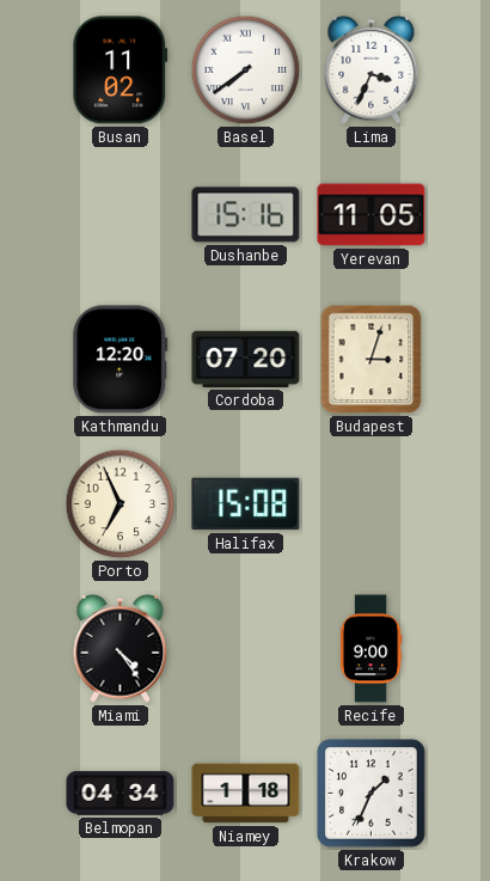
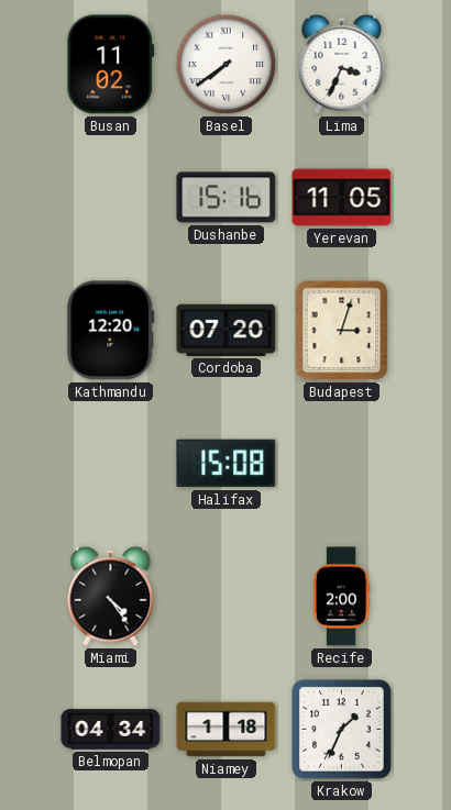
Porto: 6:56 -> none
Recife: 9:00 -> 2:00
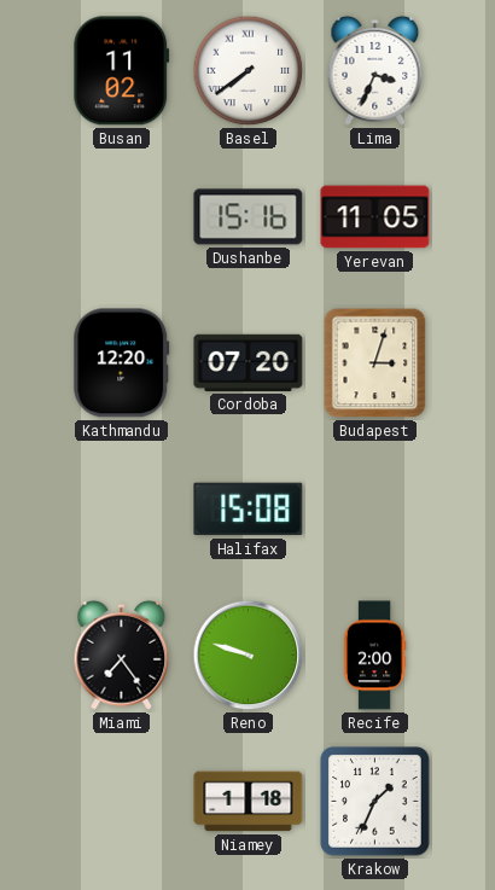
Miami: 4:24 -> 7:24
Reno: none -> 9:48
Belmopan: 04:34 -> none
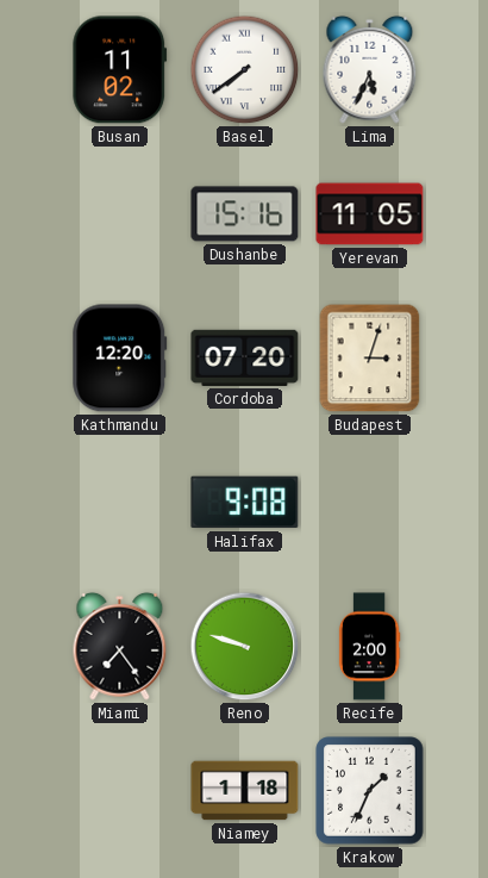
Lima: 3:34 -> 5:34
Halifax: 15:08 -> 9:08
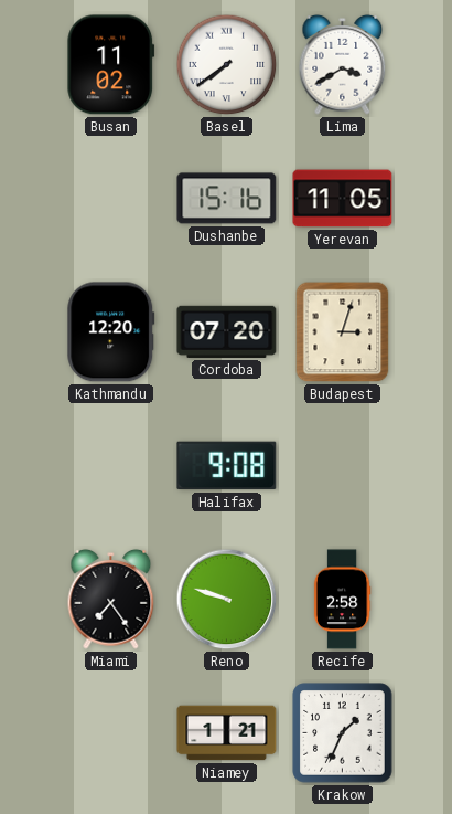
Lima: 5:34 -> 3:40
Recife: 2:00 -> 2:58
Niamey: 1:18 -> 1:21
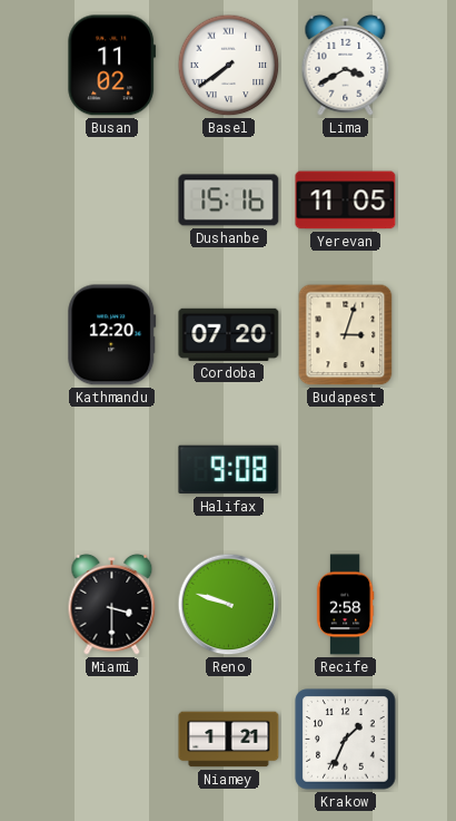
Miami: 7:24 -> 3:30
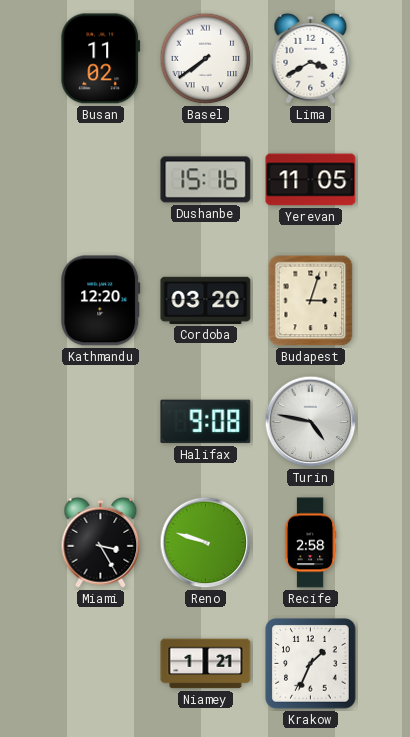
Cordoba: 07:20 -> 03:20
Turin: none -> 4:47
Miami: 3:30 -> 3:25
